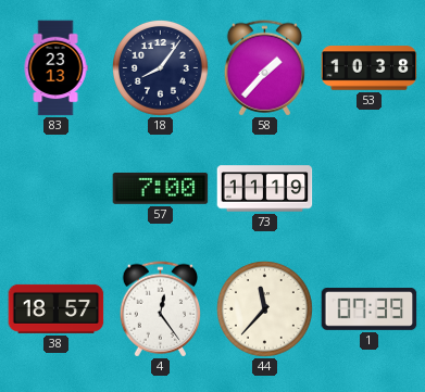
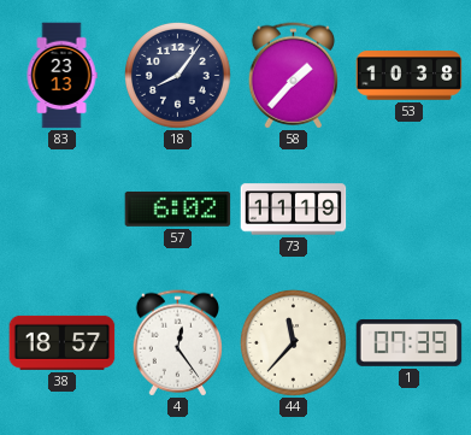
57: 7:00 -> 6:02
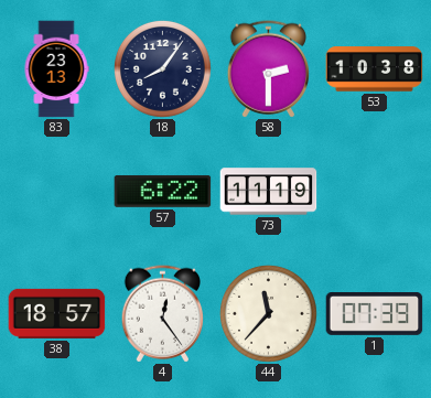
58: 1:37 -> 2:30
57: 6:02 -> 6:22
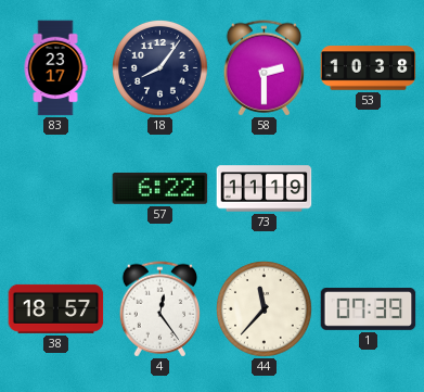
83: 23:13 -> 23:17
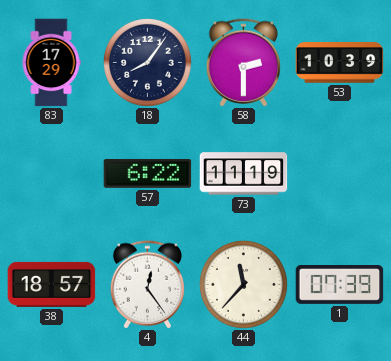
83: 23:17 -> 17:29
53: 10:38 -> 10:39
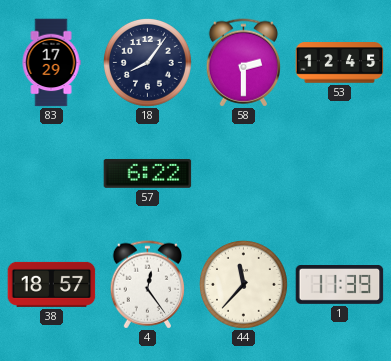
53: 10:39 -> 12:45
73: 11:19 -> none
1: 07:39 -> 11:39
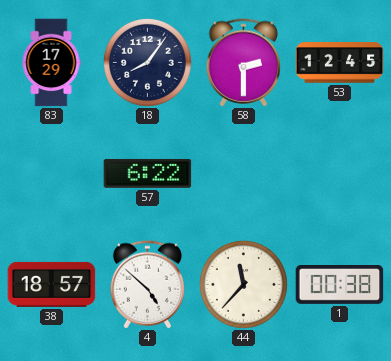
4: 12:24 -> 4:52
1: 11:39 -> 00:38
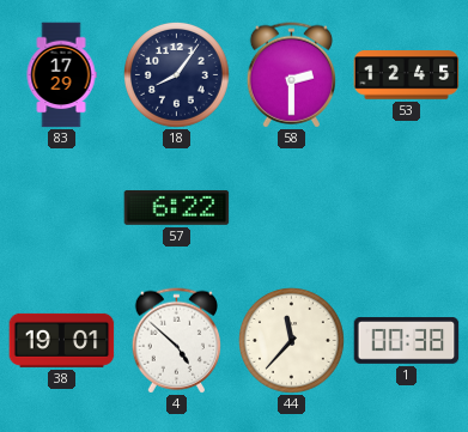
38: 18:57 -> 19:01
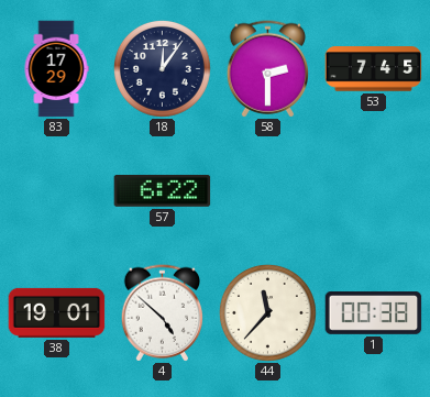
18: 8:06 -> 12:06
53: 12:45 -> 7:45
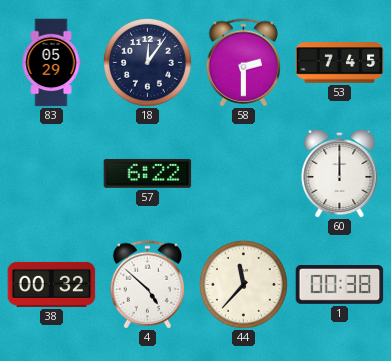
83: 17:29 -> 05:29
60: none -> 12:00
38: 19:01 -> 00:32
